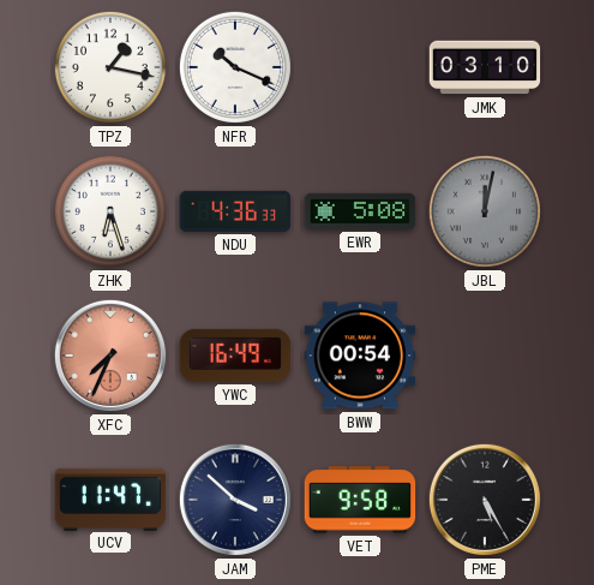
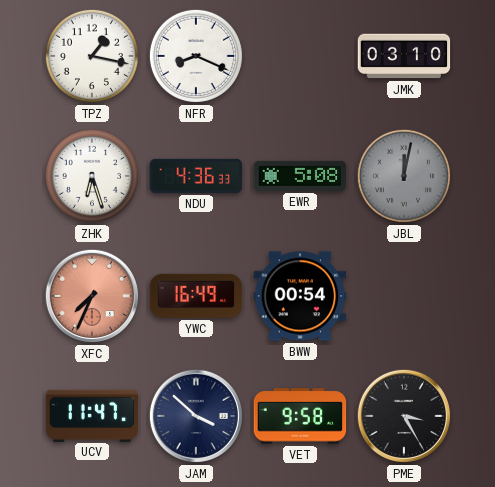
NFR: 10:19 -> 8:19
PME: 5:25 -> 3:25
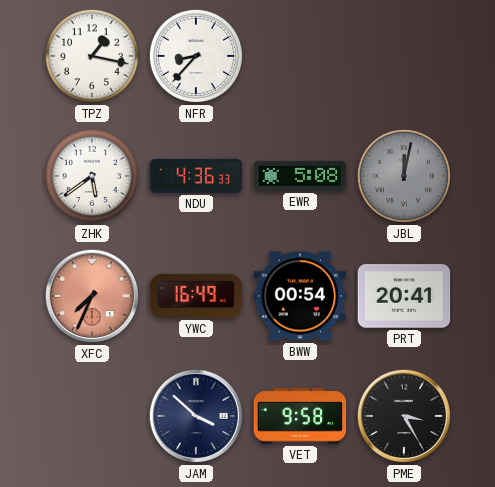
NFR: 8:19 -> 8:37
JMK: 03:10 -> none
ZHK: 6:27 -> 5:39
PRT: none -> 20:41
UCV: 11:47 -> none
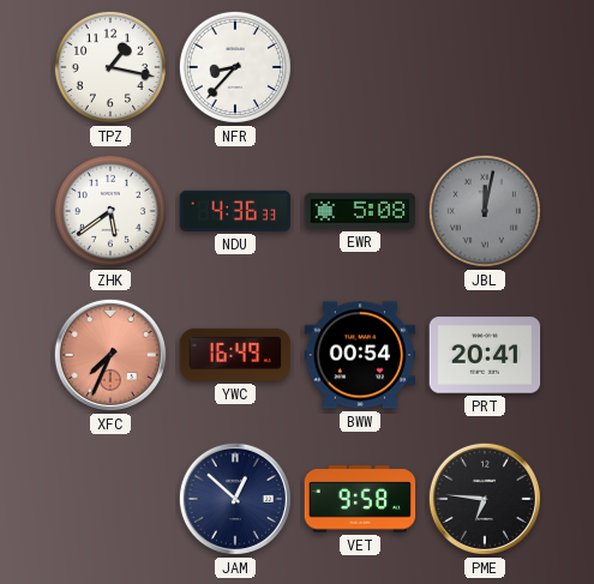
JAM: 3:52 -> 12:52
PME: 3:25 -> 6:46
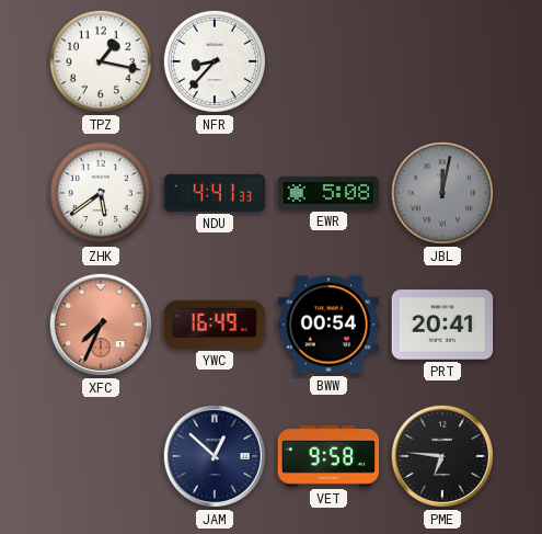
NDU: 4:36 -> 4:41
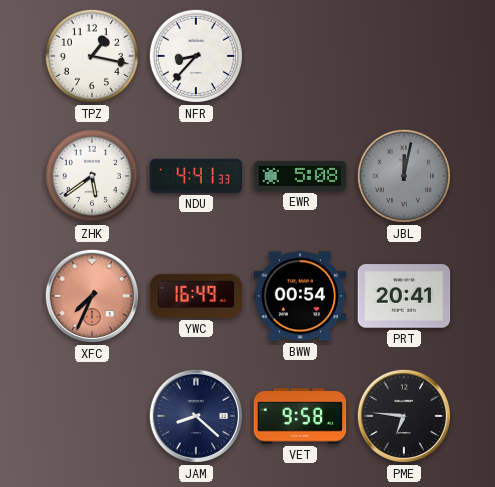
JAM: 12:52 -> 8:22
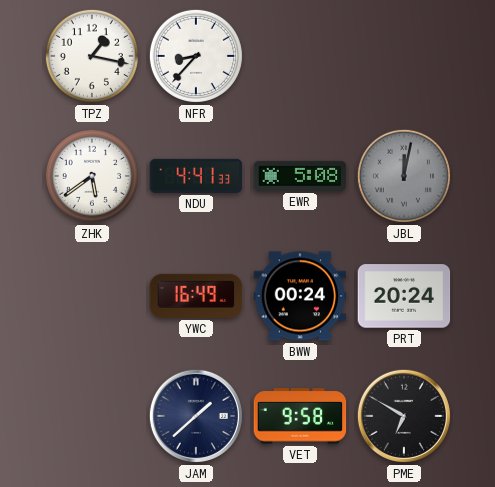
XFC: 7:34 -> none
BWW: 00:54 -> 00:24
PRT: 20:41 -> 20:24
JAM: 8:22 -> 1:38
PME: 6:46 -> 6:50
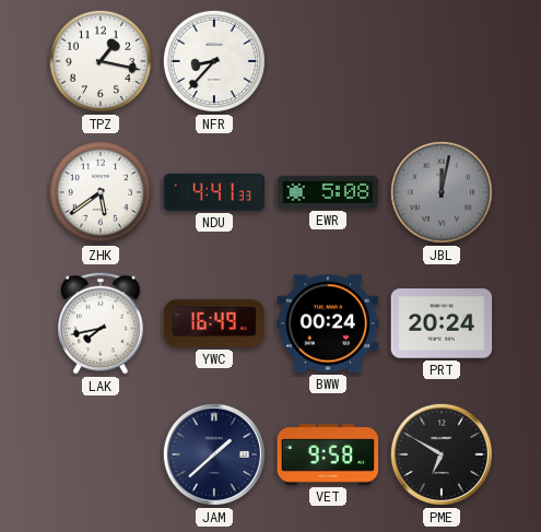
LAK: none -> 7:43
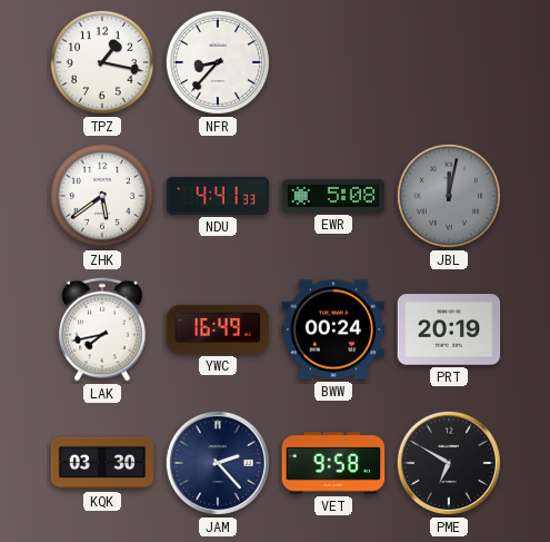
PRT: 20:24 -> 20:19
KQK: none -> 03:30
JAM: 1:38 -> 2:23
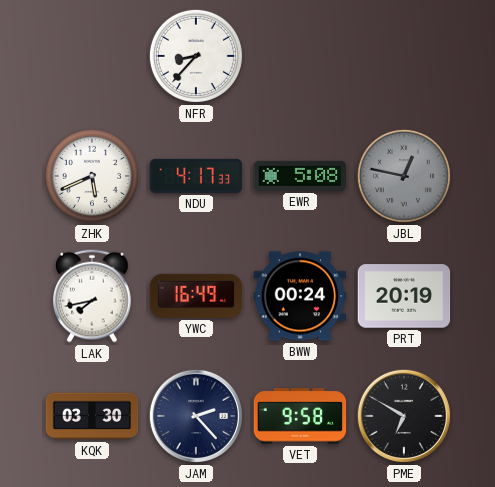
TPZ: 1:17 -> none
ZHK: 5:39 -> 5:41
NDU: 4:41 -> 4:17
JBL: 12:02 -> 12:47
